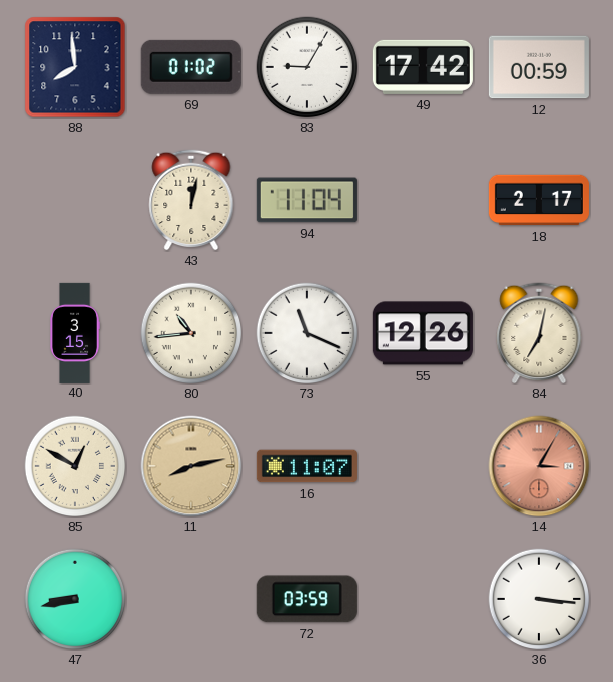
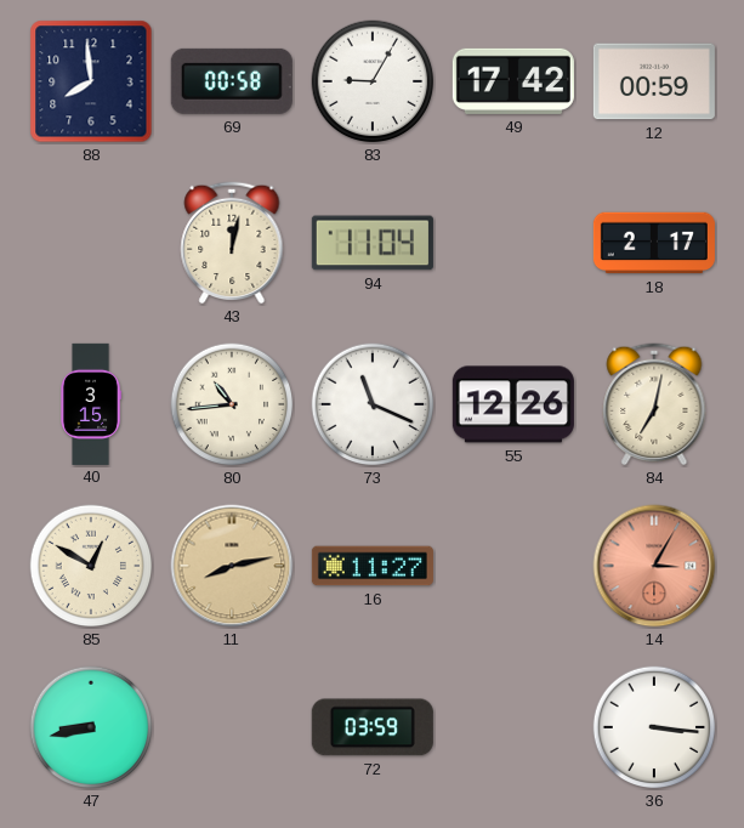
69: 01:02 -> 00:58
16: 11:07 -> 11:27
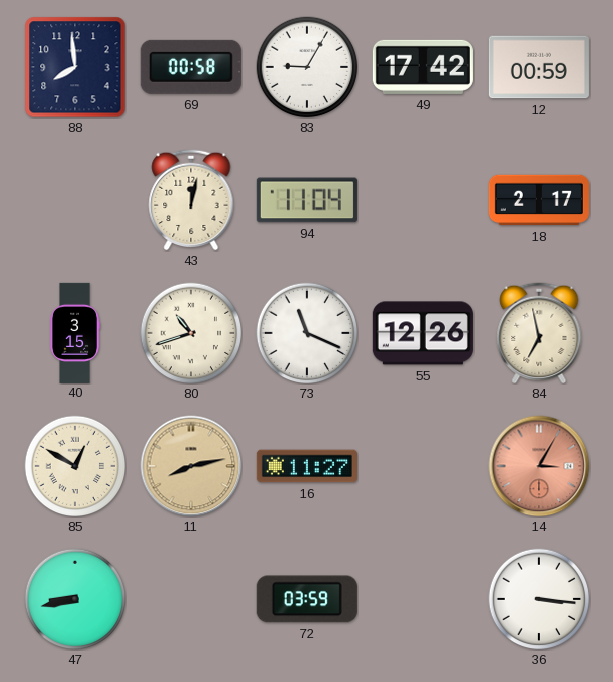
80: 10:44 -> 10:42
84: 7:02 -> 6:58
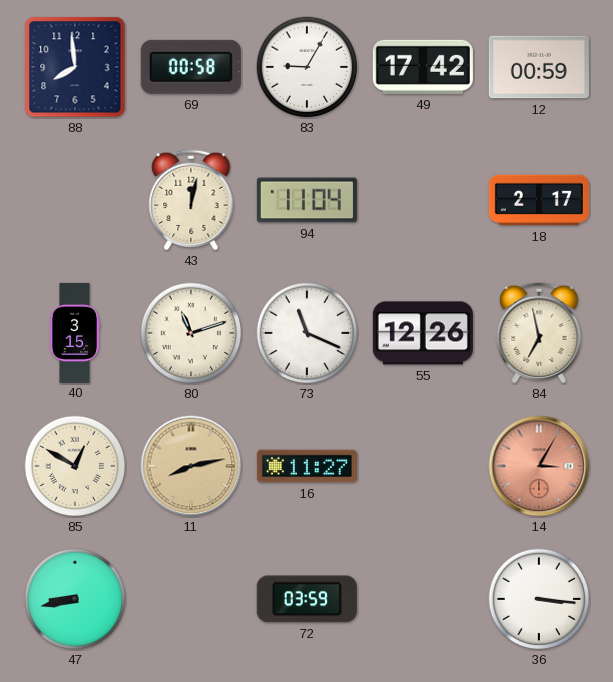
80: 10:42 -> 11:12
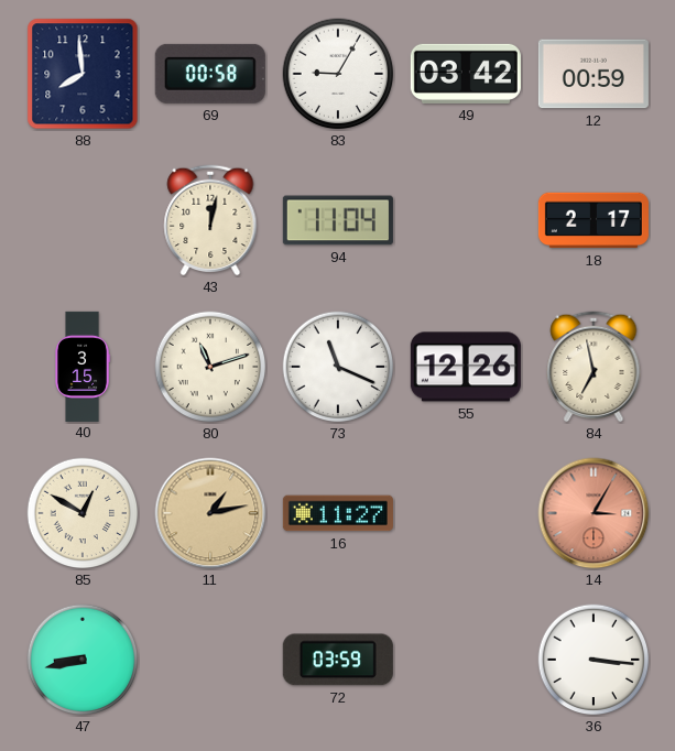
49: 17:42 -> 03:42
11: 8:13 -> 1:13
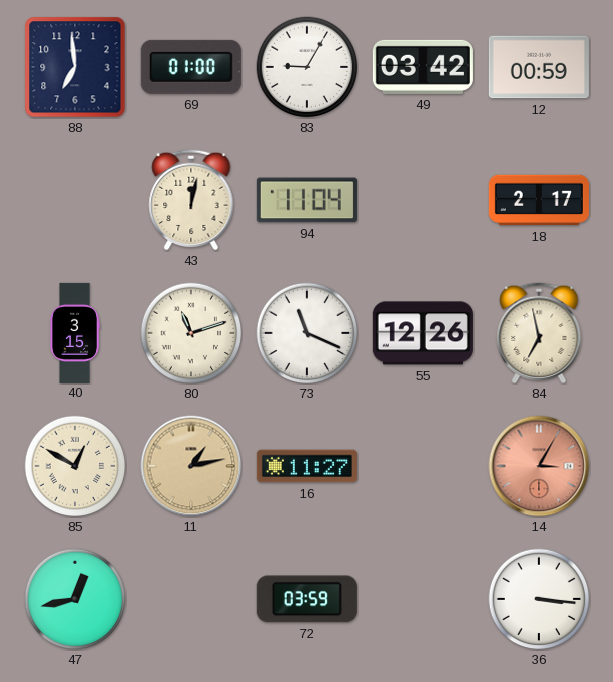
88: 7:59 -> 6:59
69: 00:58 -> 01:00
47: 8:43 -> 12:43
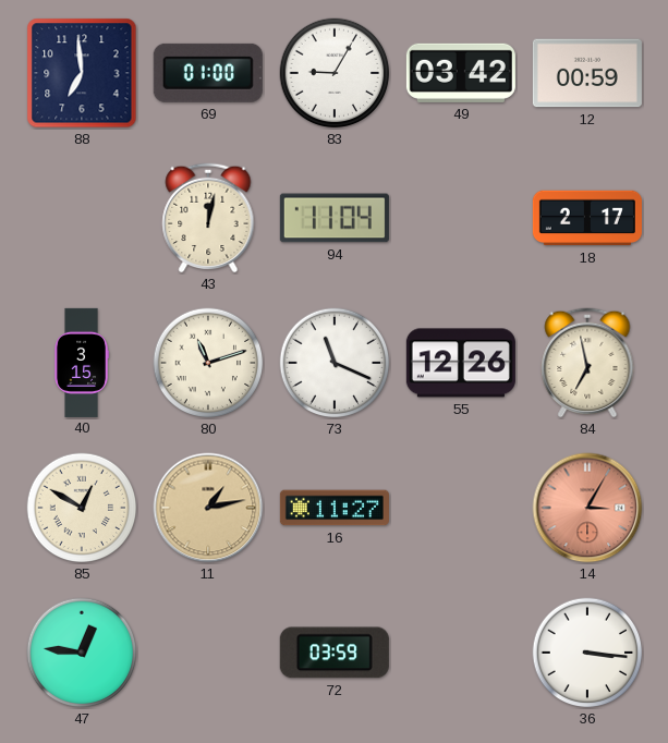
47: 12:43 -> 12:46
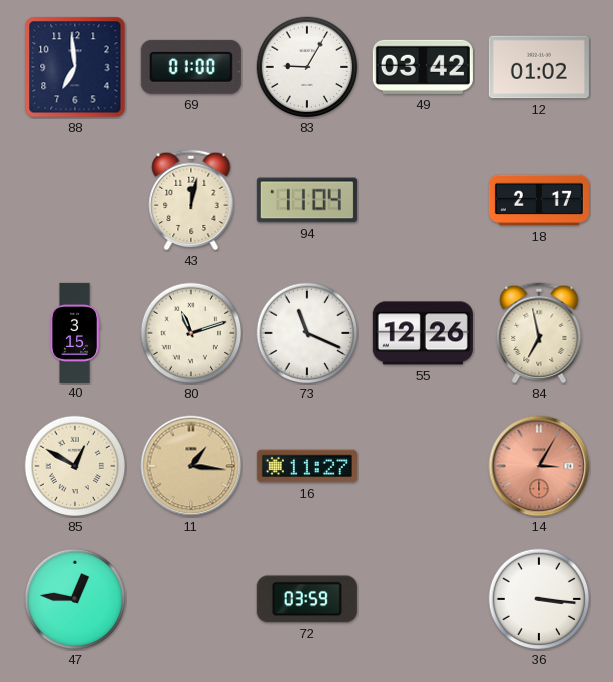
12: 00:59 -> 01:02
11: 1:13 -> 1:16
